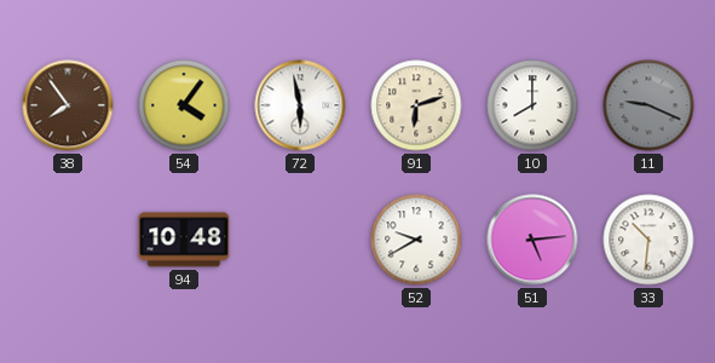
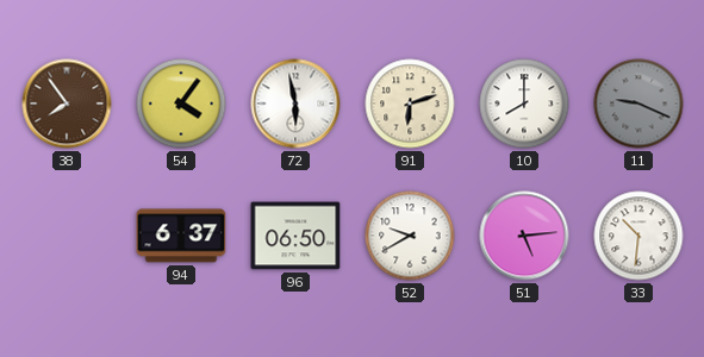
94: 10:48 -> 6:37
96: none -> 06:50
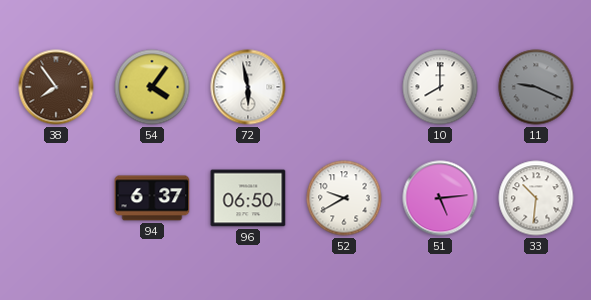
91: 6:12 -> none
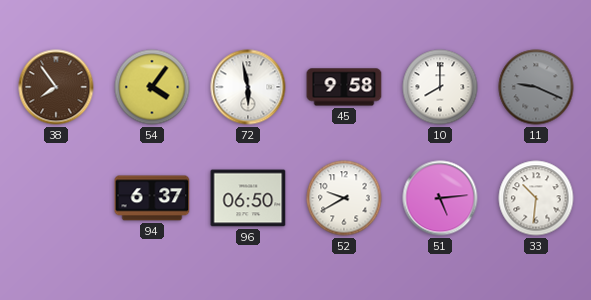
45: none -> 9:58
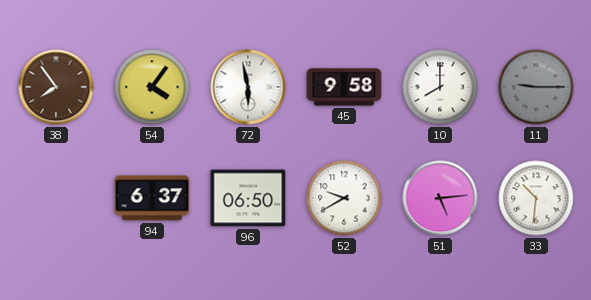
11: 9:19 -> 9:15
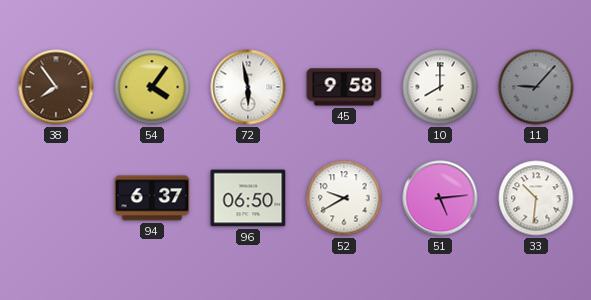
11: 9:15 -> 9:07
